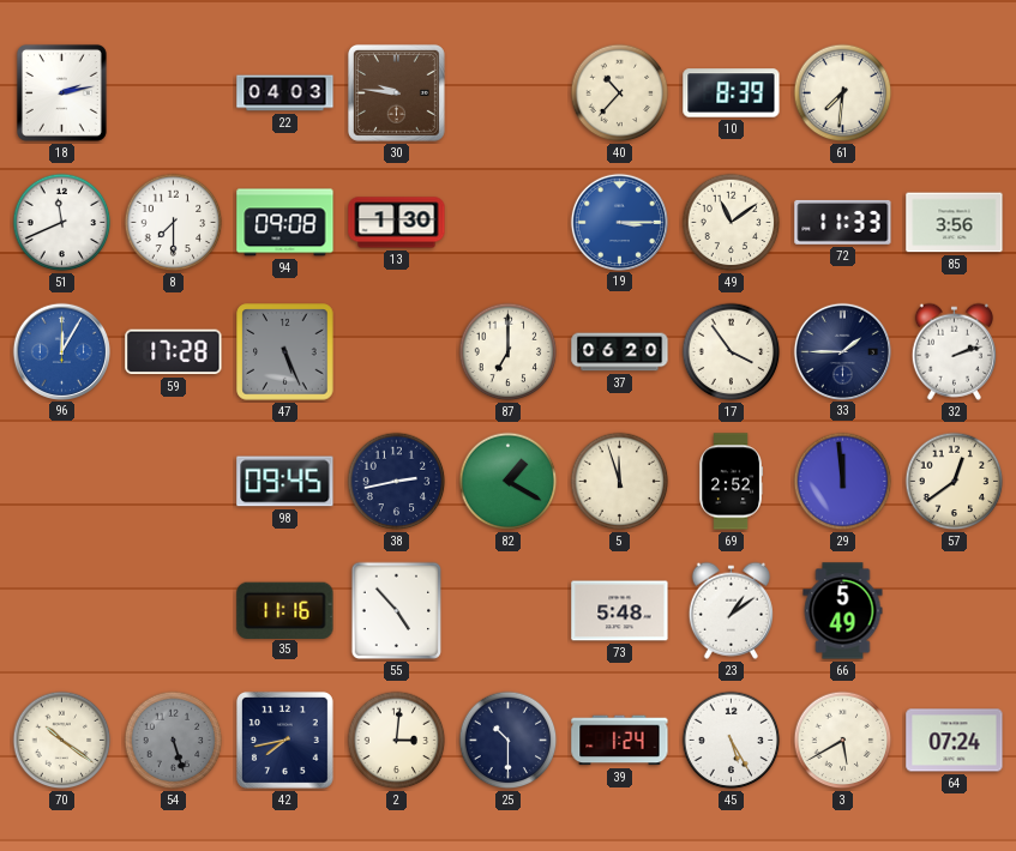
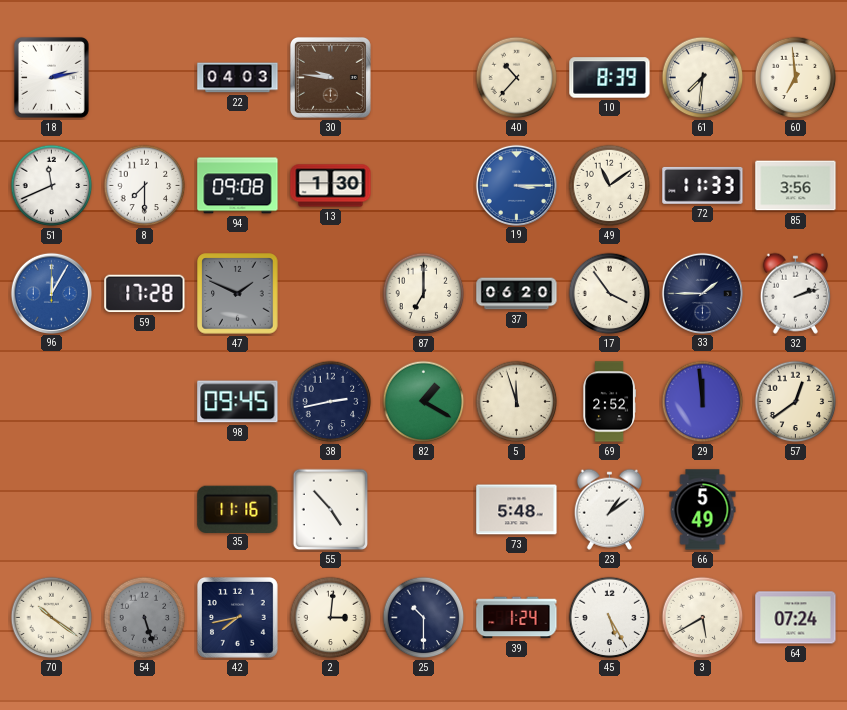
60: none -> 6:59
47: 5:26 -> 1:49
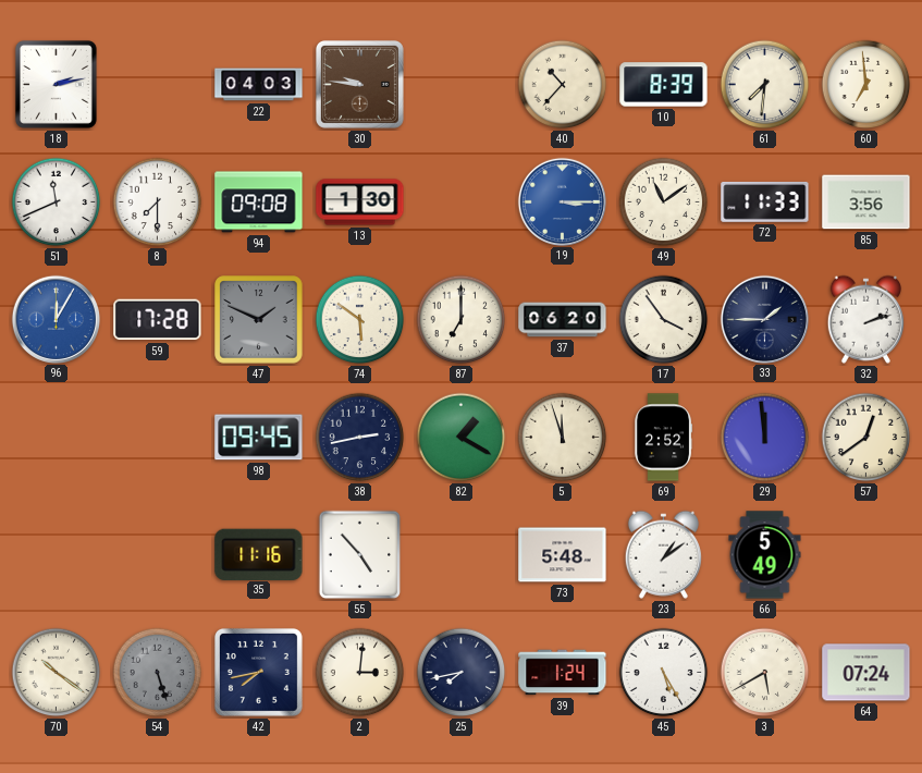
74: none -> 5:51
25: 10:30 -> 7:43
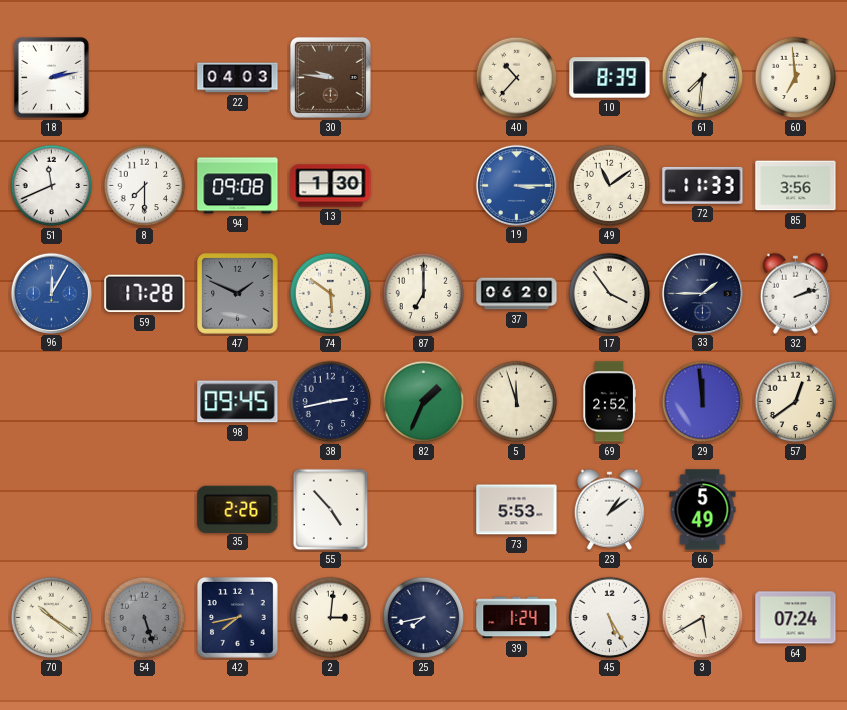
82: 1:20 -> 1:34
35: 11:16 -> 2:26
73: 5:48 -> 5:53
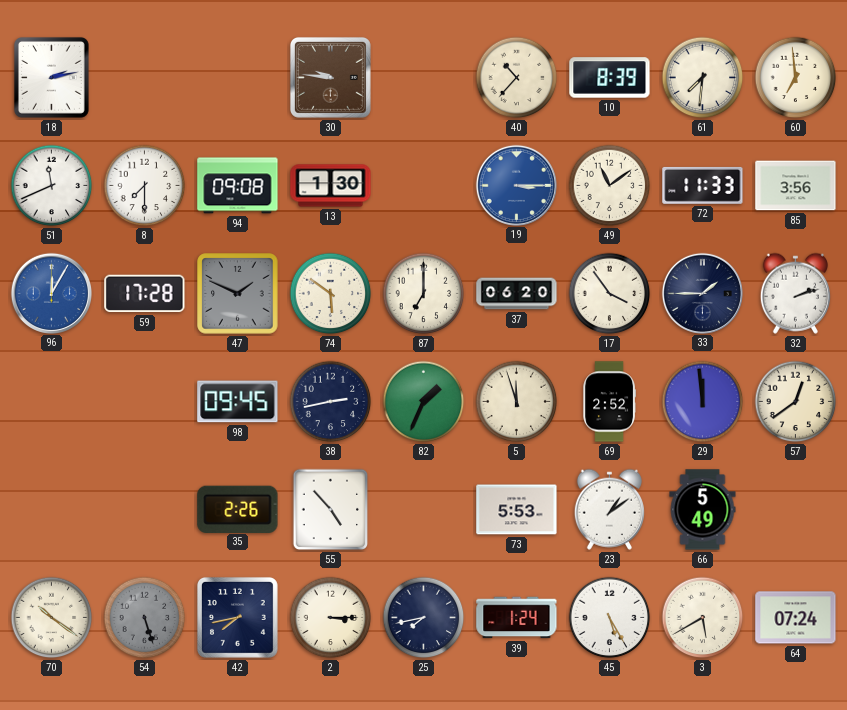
22: 04:03 -> none
2: 3:01 -> 3:15
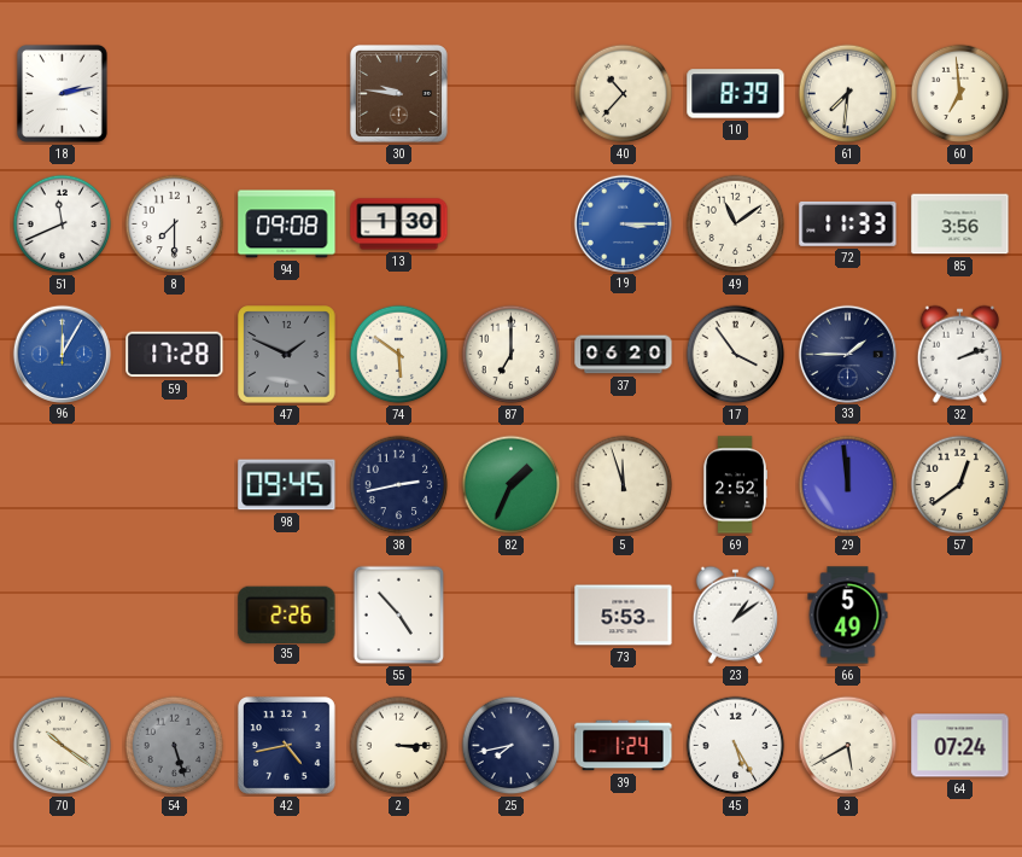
42: 7:43 -> 4:43
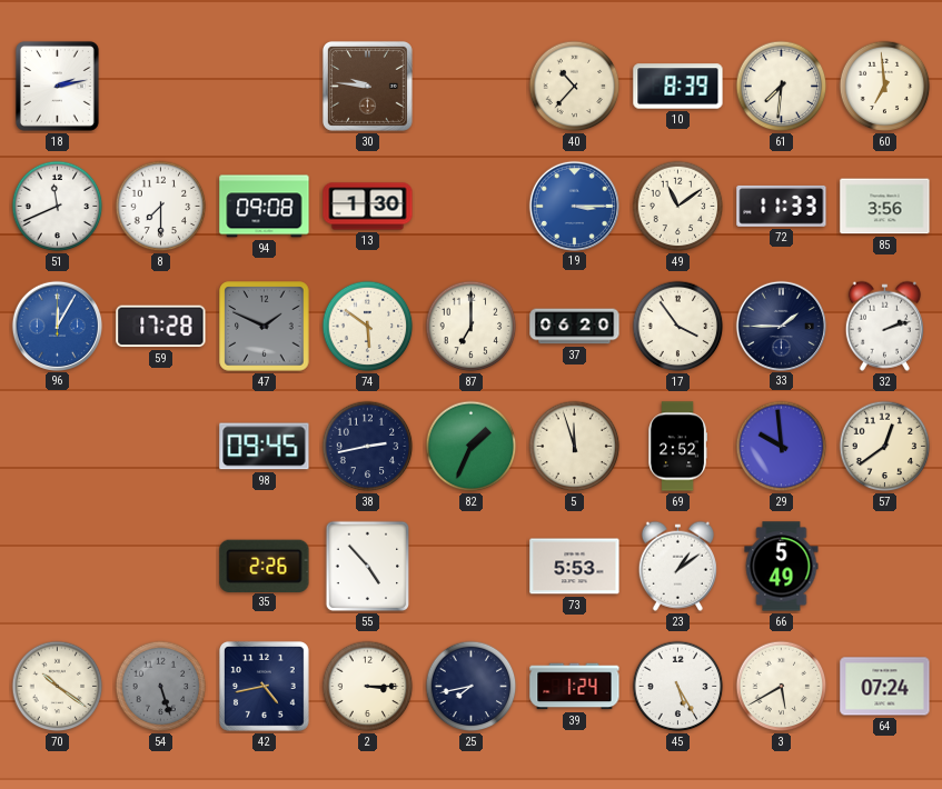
29: 11:59 -> 9:59
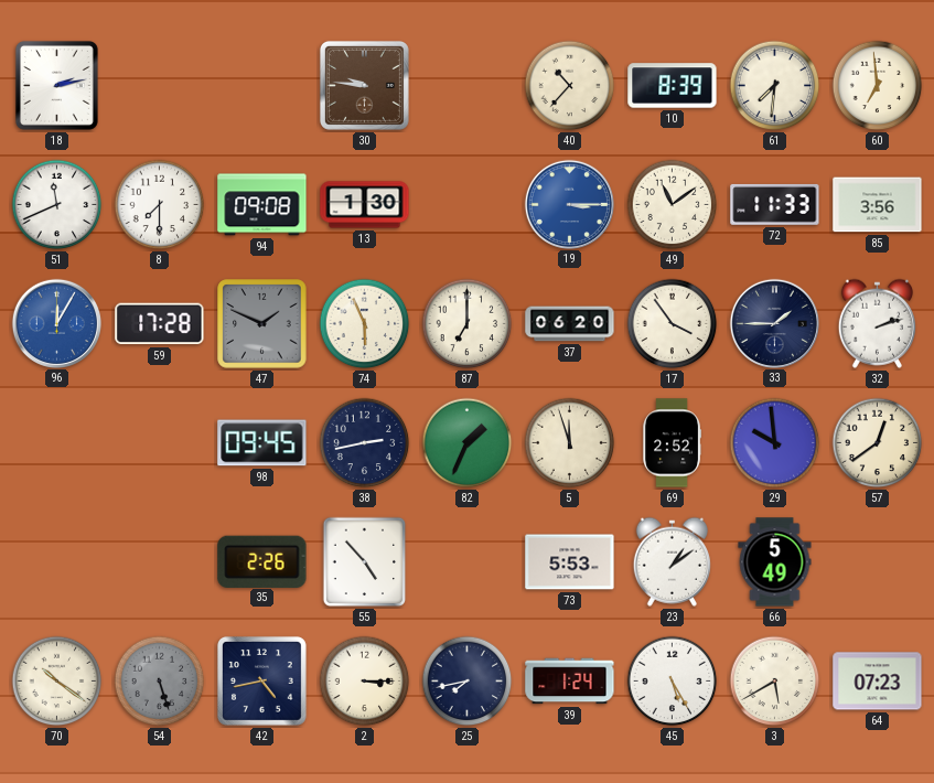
74: 5:51 -> 5:56
64: 07:24 -> 07:23
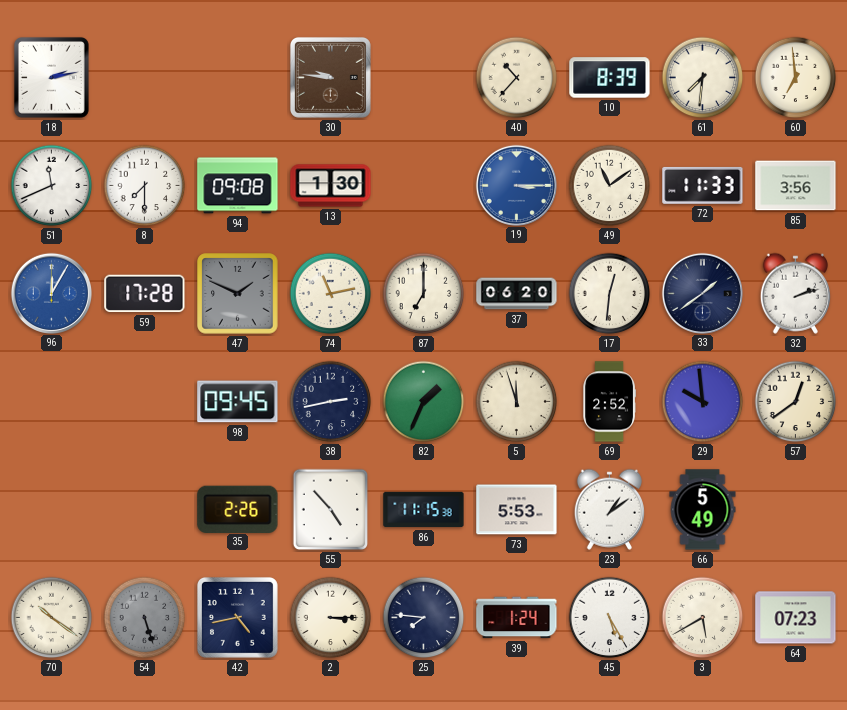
74: 5:56 -> 11:13
17: 3:54 -> 12:31
33: 1:45 -> 1:39
86: none -> 11:15
25: 7:43 -> 7:46
